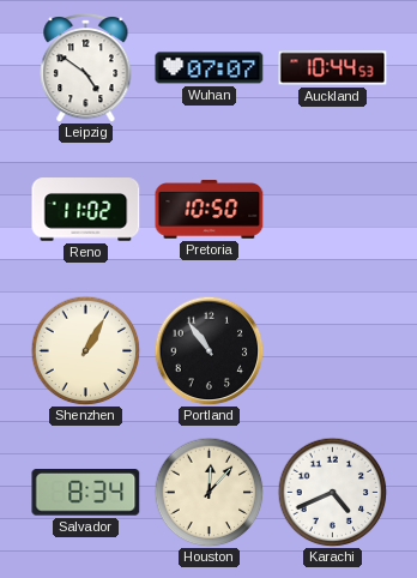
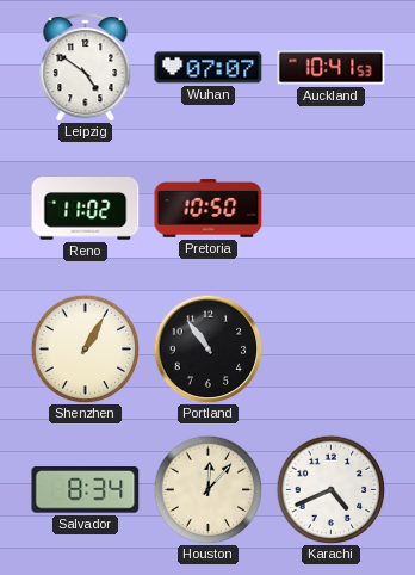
Auckland: 10:44 -> 10:41
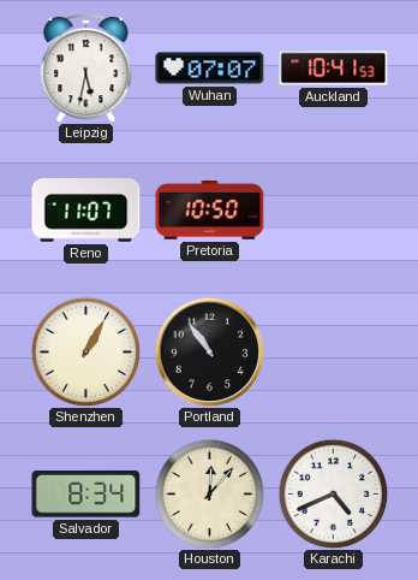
Leipzig: 4:51 -> 5:32
Reno: 11:02 -> 11:07
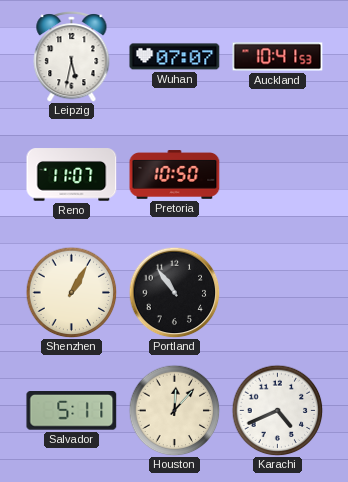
Salvador: 8:34 -> 5:11
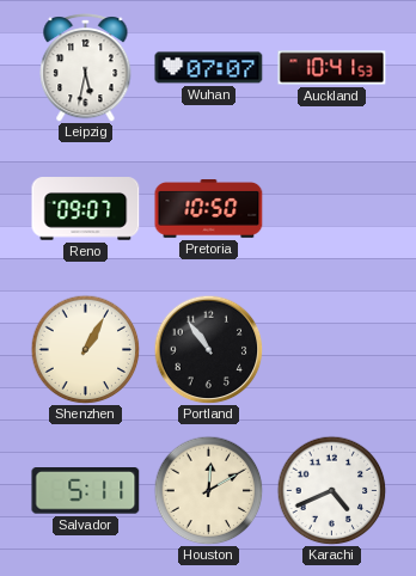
Reno: 11:07 -> 09:07
Houston: 12:07 -> 12:10
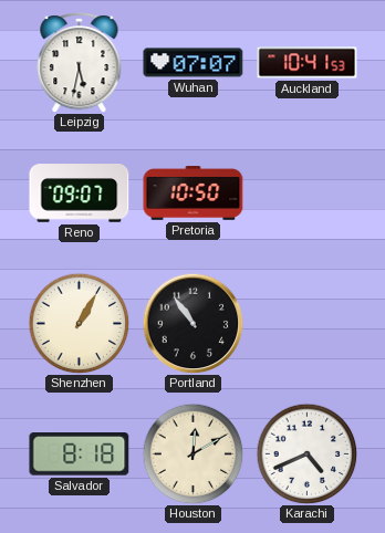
Salvador: 5:11 -> 8:18
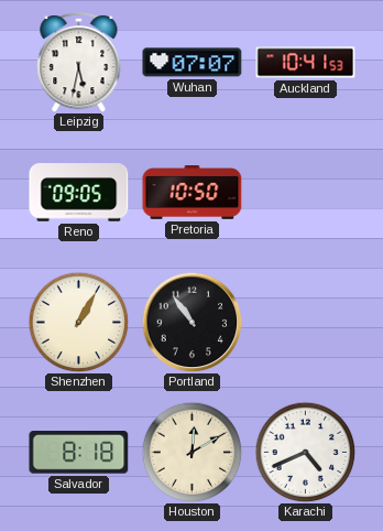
Reno: 09:07 -> 09:05
